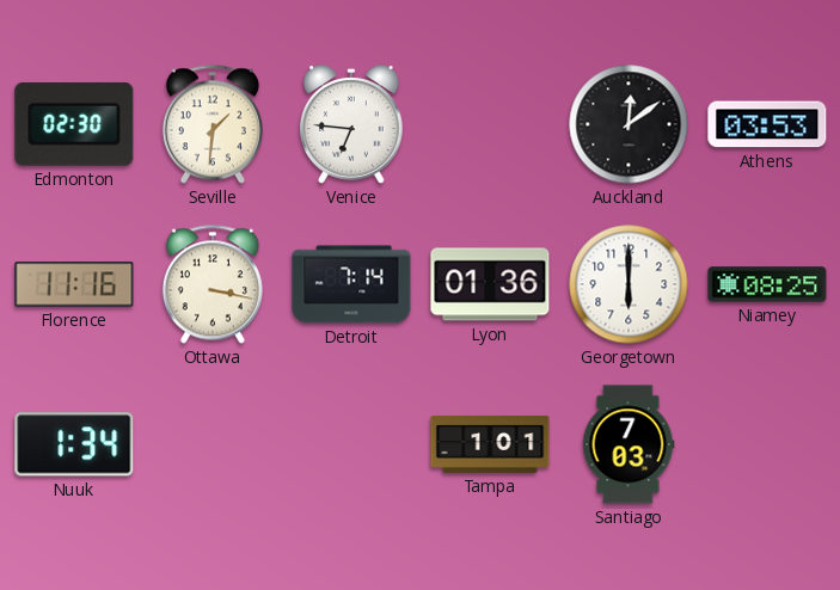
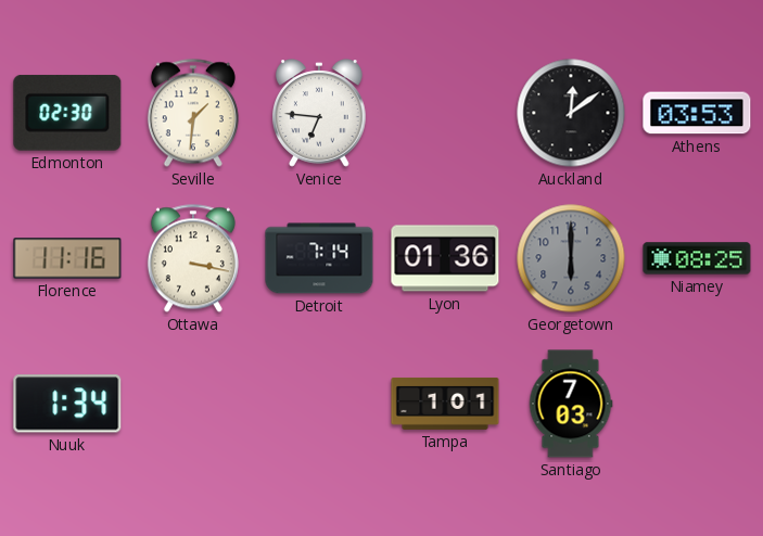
Georgetown dial: white -> grey
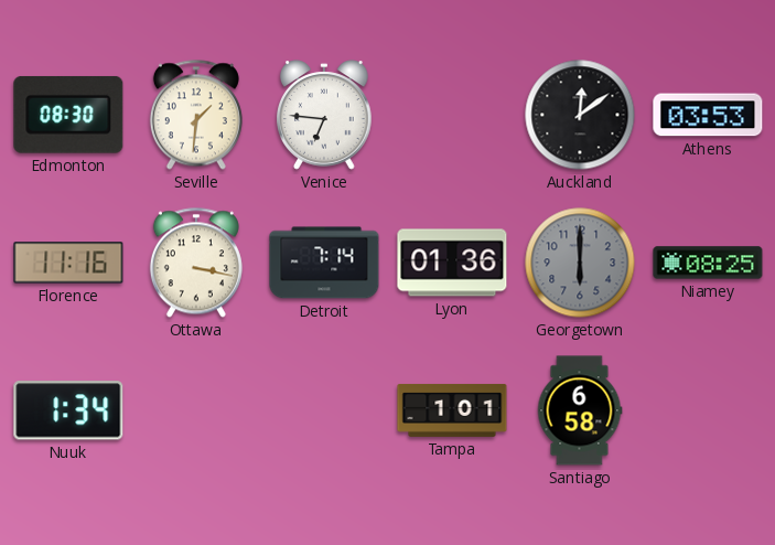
Edmonton: 02:30 -> 08:30
Santiago: 7:03 -> 6:58
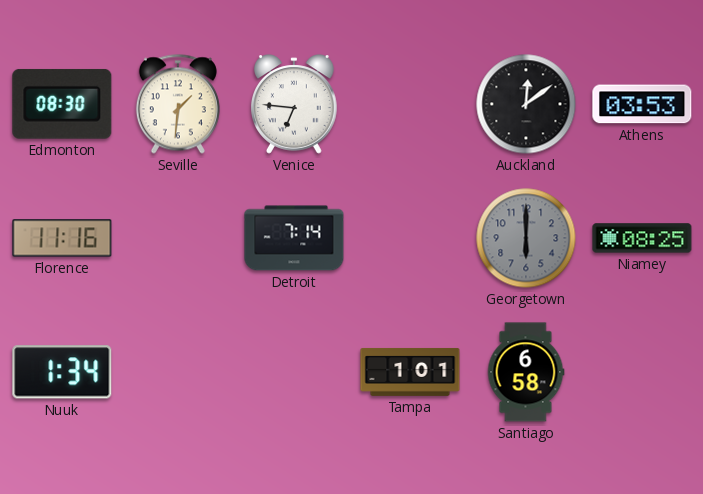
Ottawa: 3:17 -> none
Lyon: 01:36 -> none
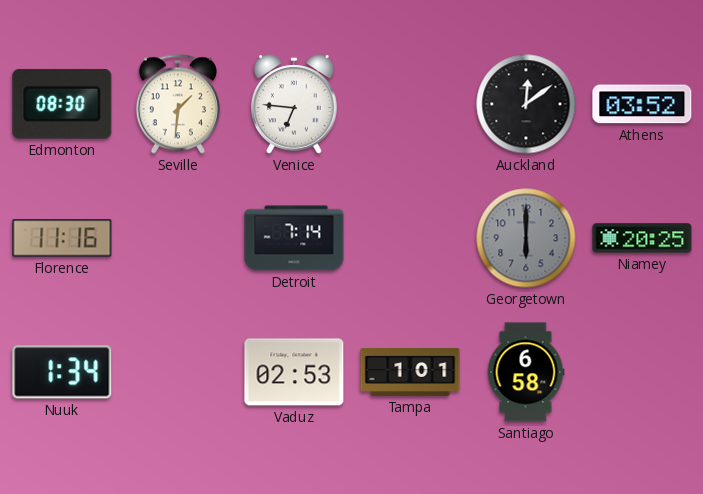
Athens: 03:53 -> 03:52
Niamey: 08:25 -> 20:25
Vaduz: none -> 02:53
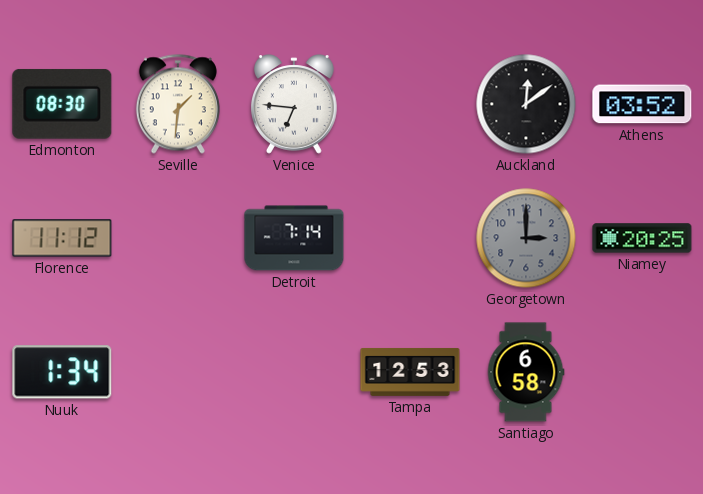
Florence: 11:16 -> 11:12
Georgetown: 6:00 -> 3:00
Vaduz: 02:53 -> none
Tampa: 1:01 -> 12:53
